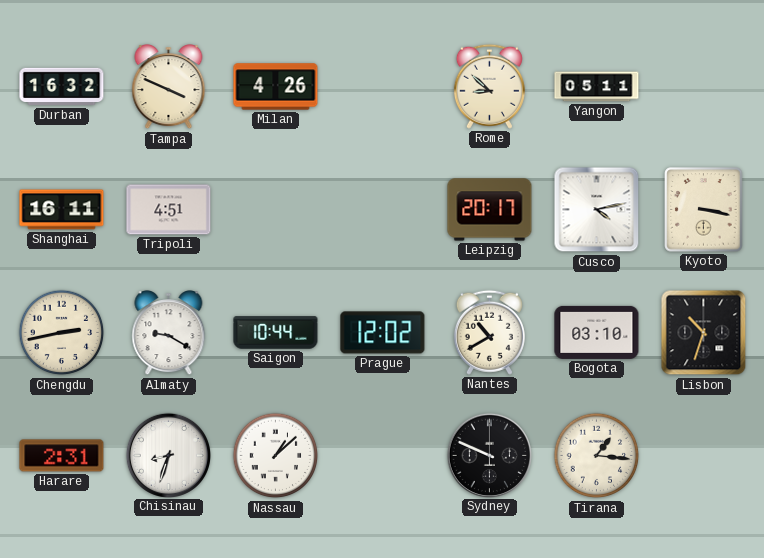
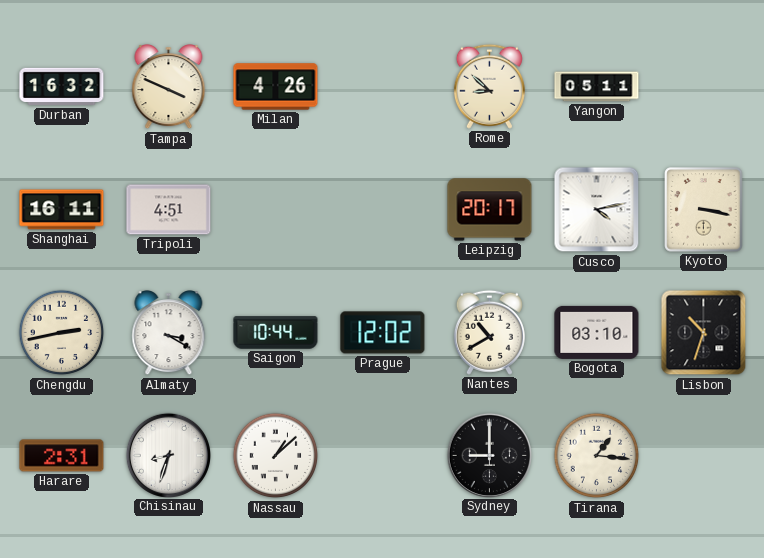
Almaty: 9:20 -> 3:20
Sydney: 9:49 -> 9:00
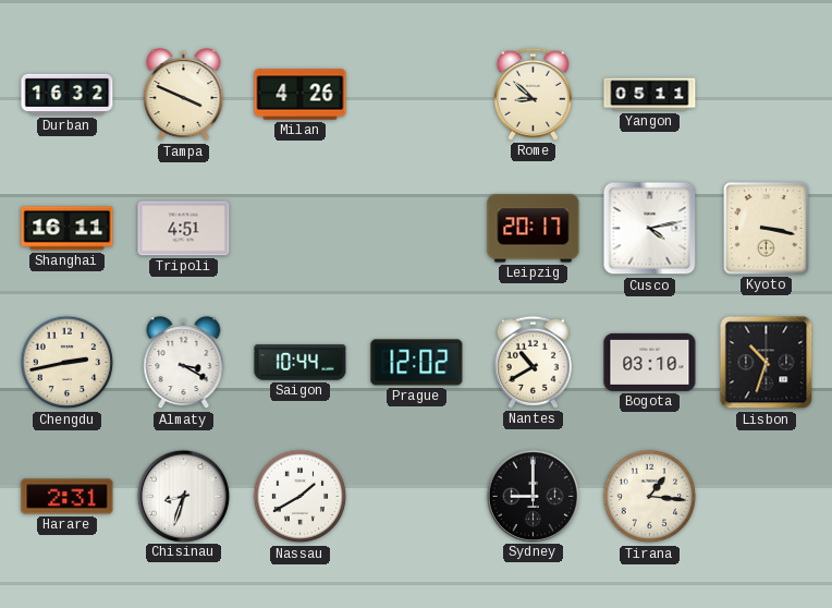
Nassau: 1:08 -> 1:40
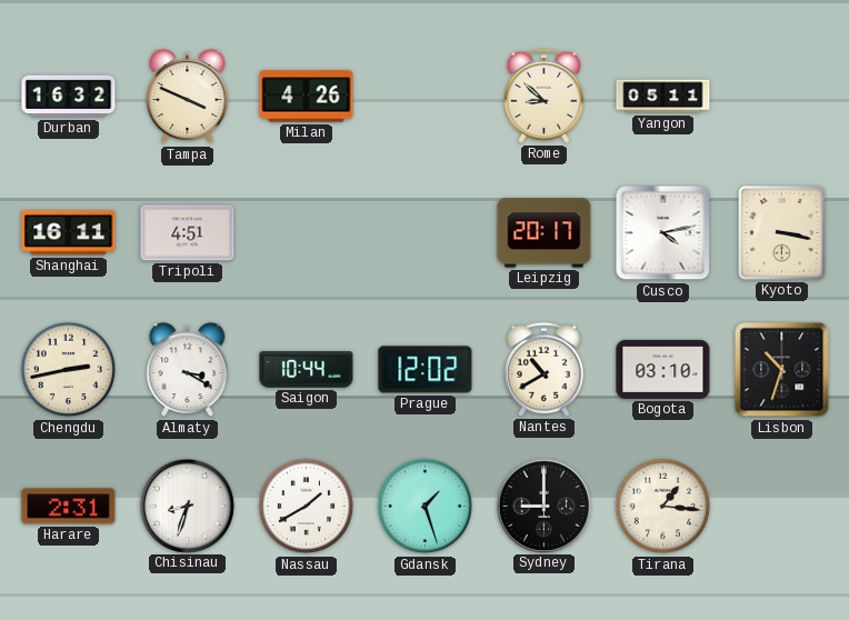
Gdansk: none -> 1:27
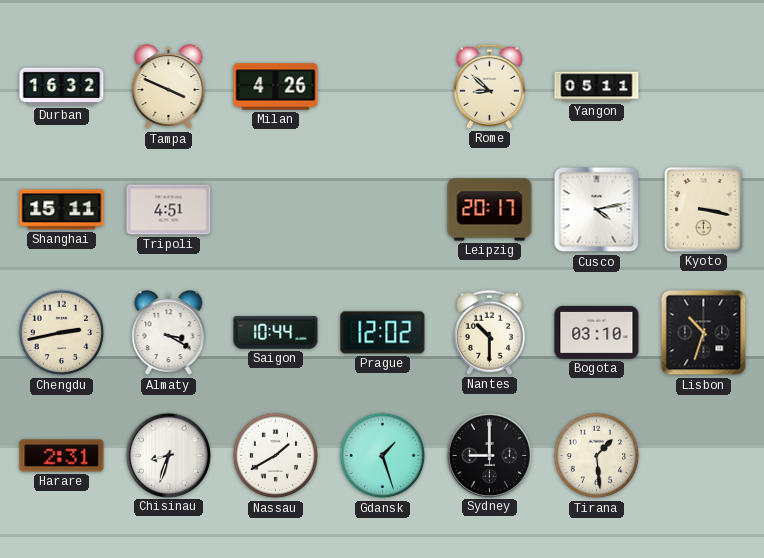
Shanghai: 16:11 -> 15:11
Nantes: 10:40 -> 10:30
Tirana: 1:16 -> 1:29
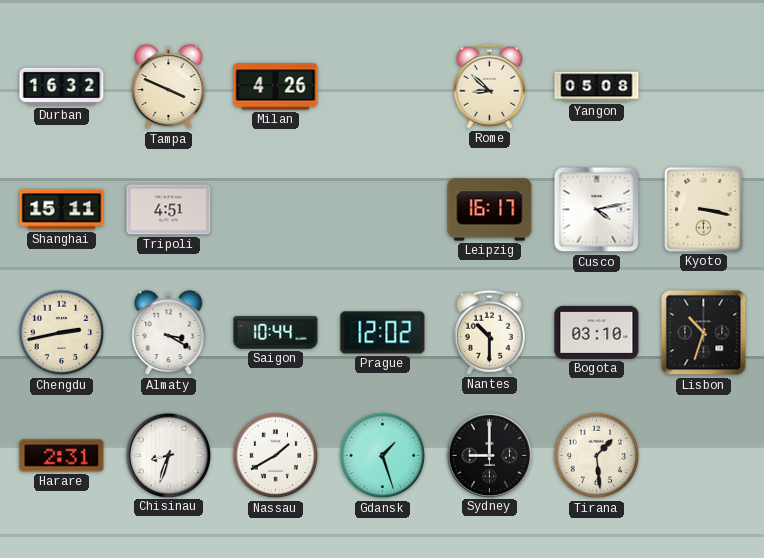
Yangon: 05:11 -> 05:08
Leipzig: 20:17 -> 16:17
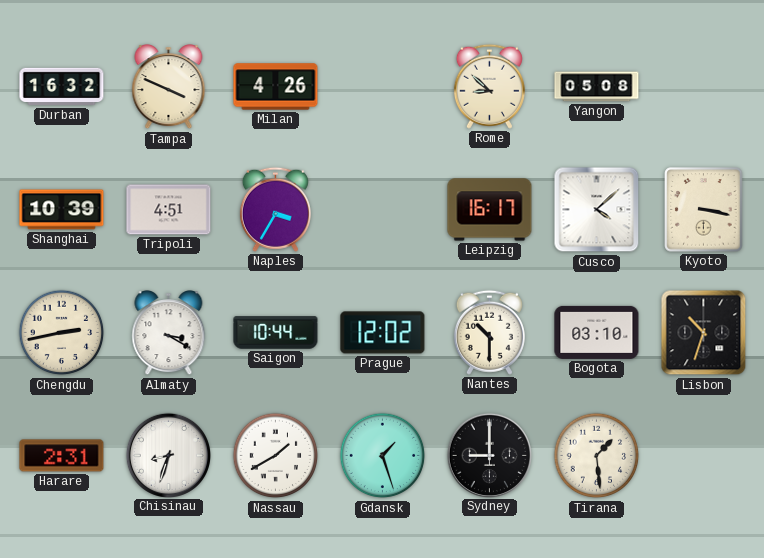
Shanghai: 15:11 -> 10:39
Naples: none -> 3:35
Cusco: 4:13 -> 4:08
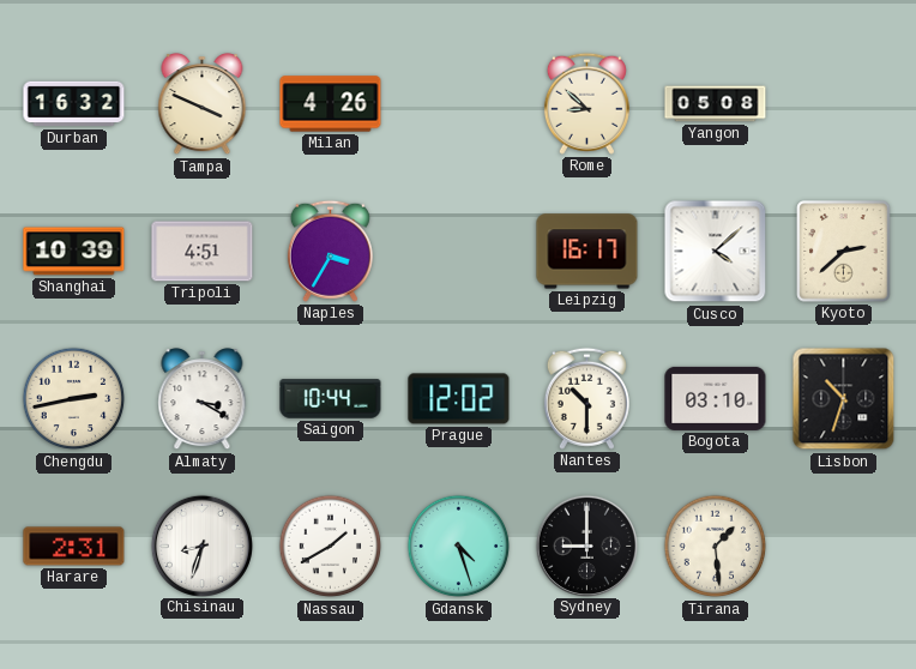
Kyoto: 3:17 -> 2:38
Gdansk: 1:27 -> 4:27
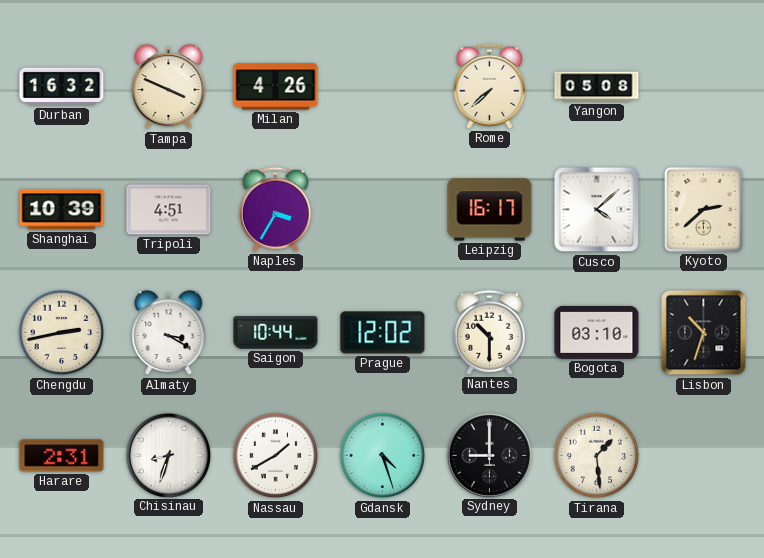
Rome: 8:52 -> 7:38
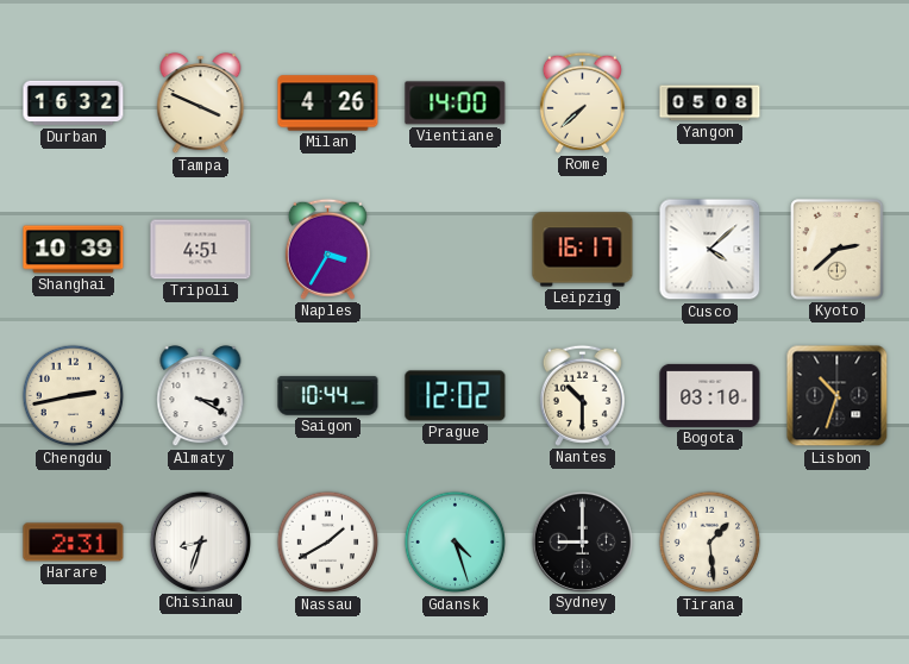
Vientiane: none -> 14:00
